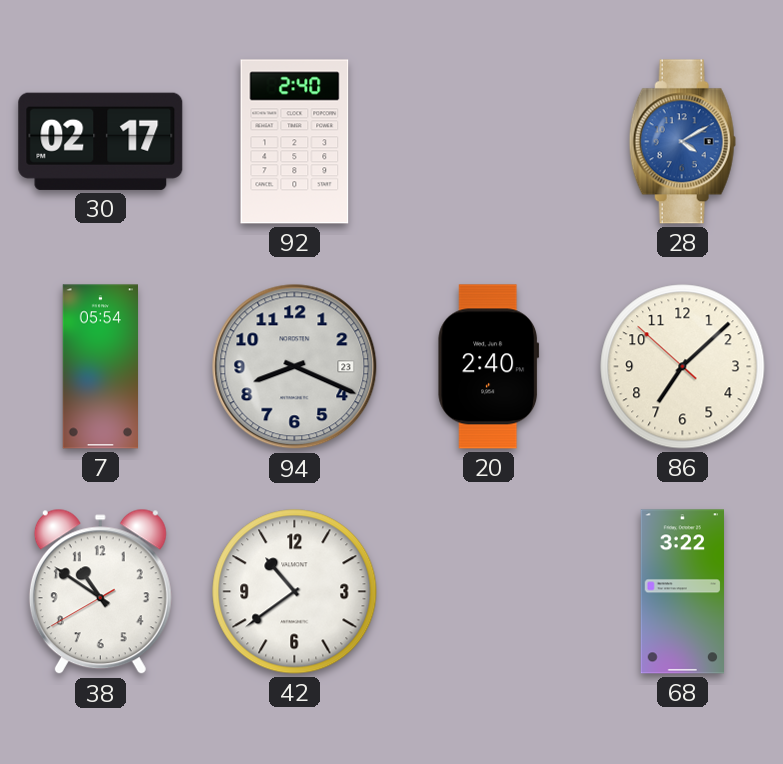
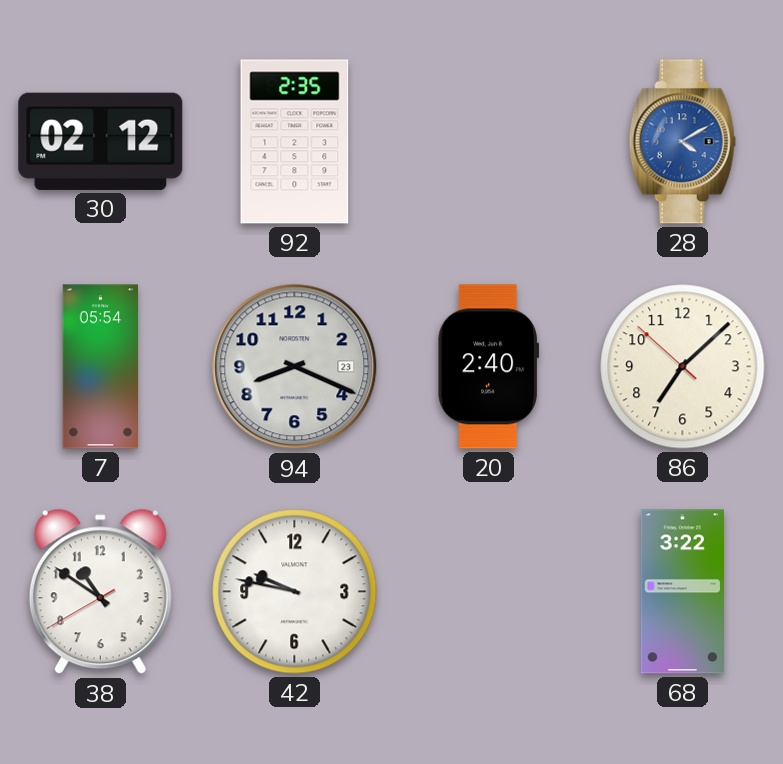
30: 02:17 -> 02:12
92: 2:40 -> 2:35
42: 10:39 -> 9:47
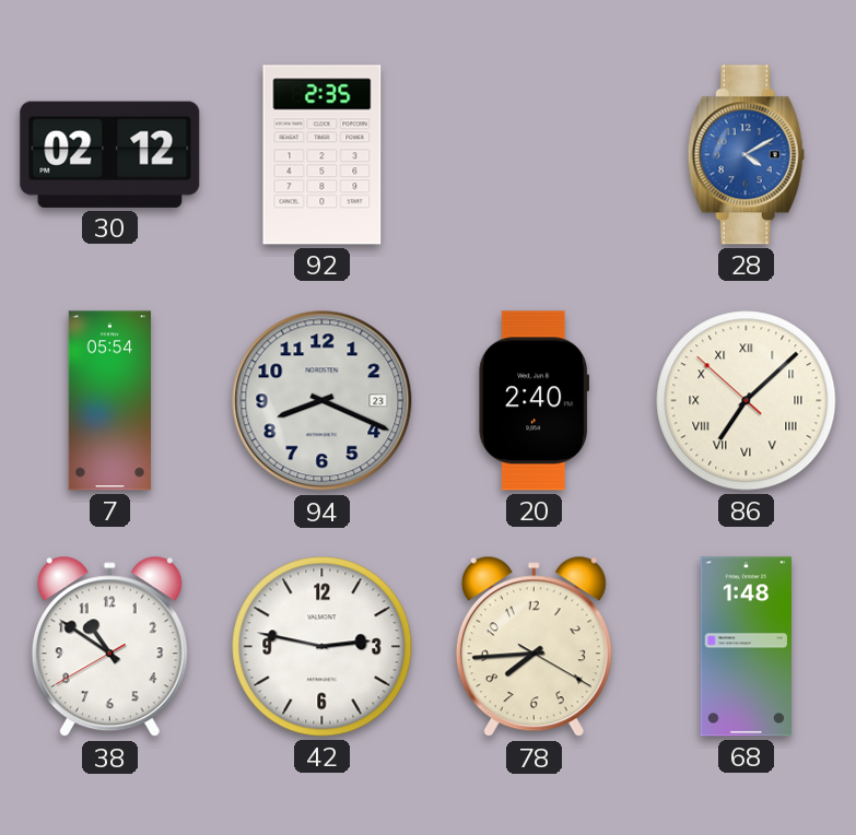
86 numerals: Arabic -> Roman
42: 9:47 -> 2:47
78: none -> 7:44
68: 3:22 -> 1:48
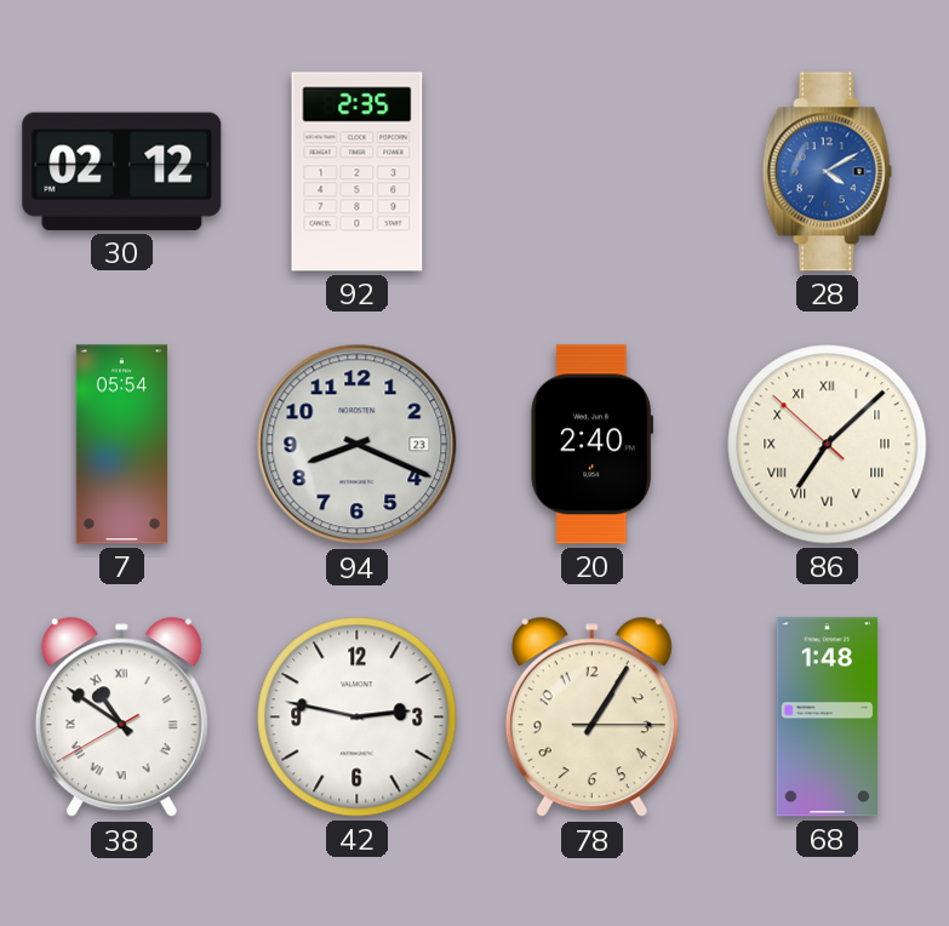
38 numerals: Arabic -> Roman
78: 7:44 -> 1:05
